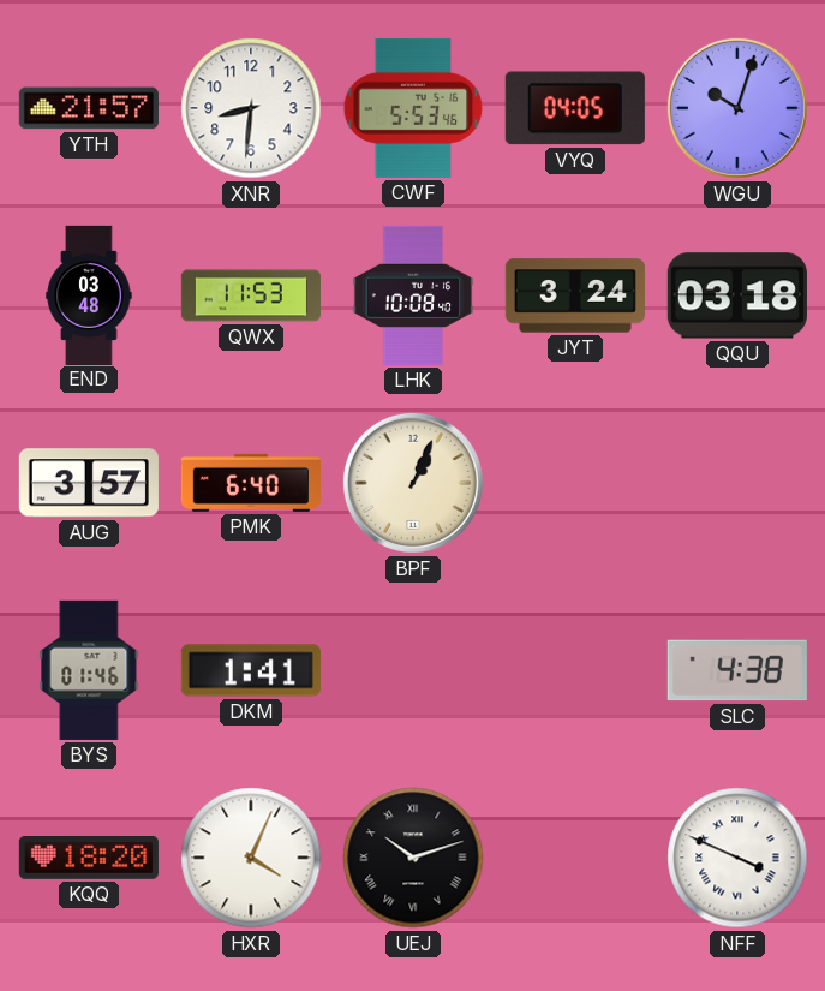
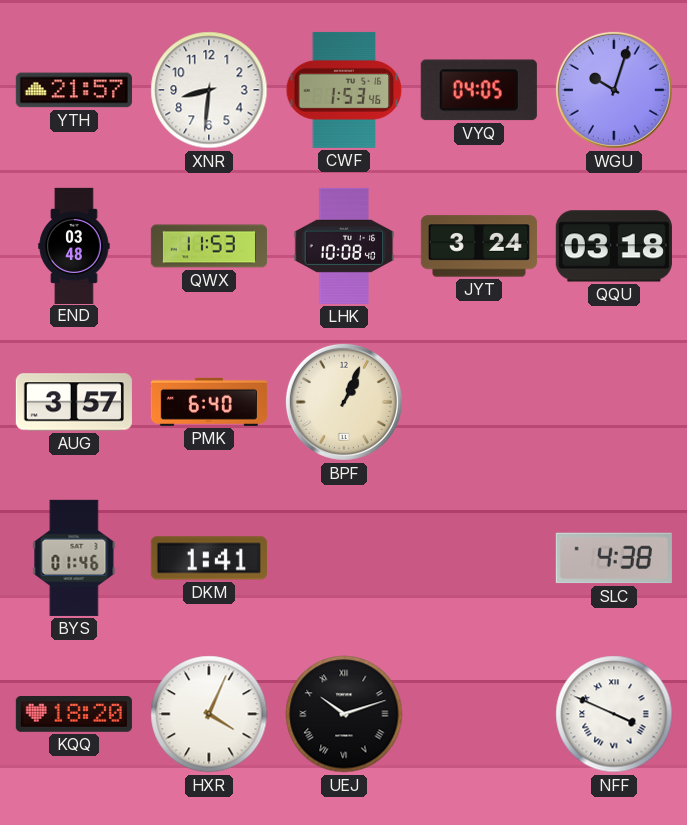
CWF: 5:53 -> 1:53
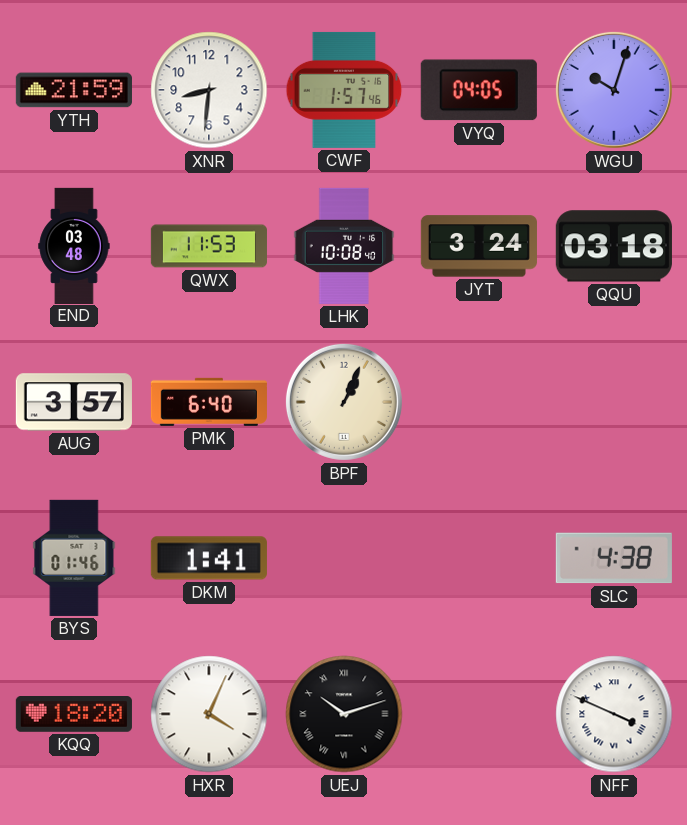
YTH: 21:57 -> 21:59
CWF: 1:53 -> 1:57
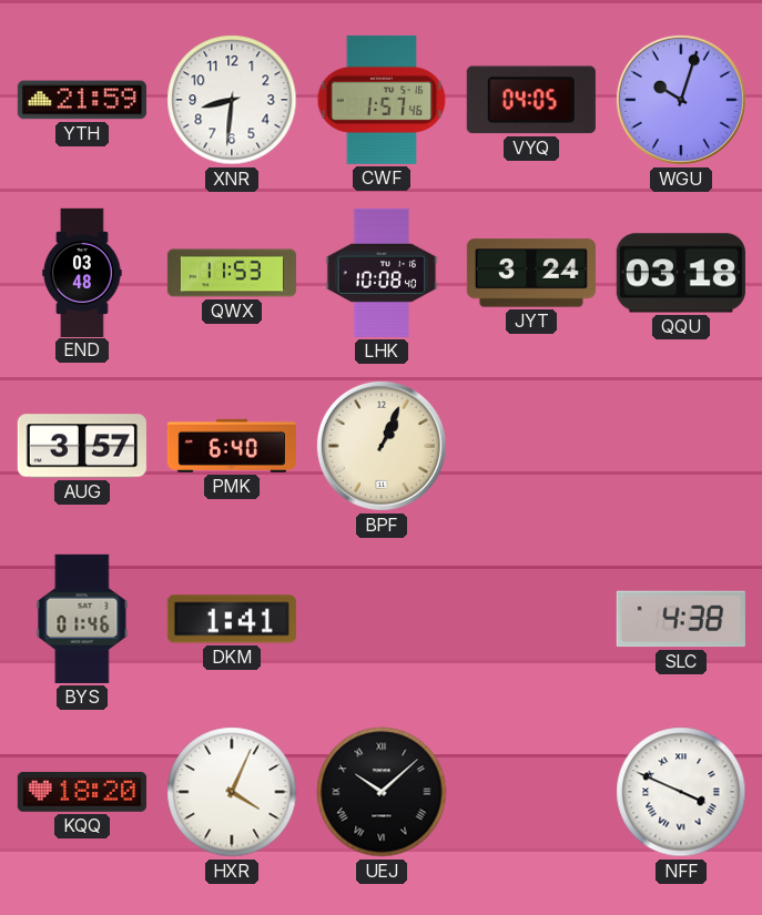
UEJ: 10:12 -> 10:08
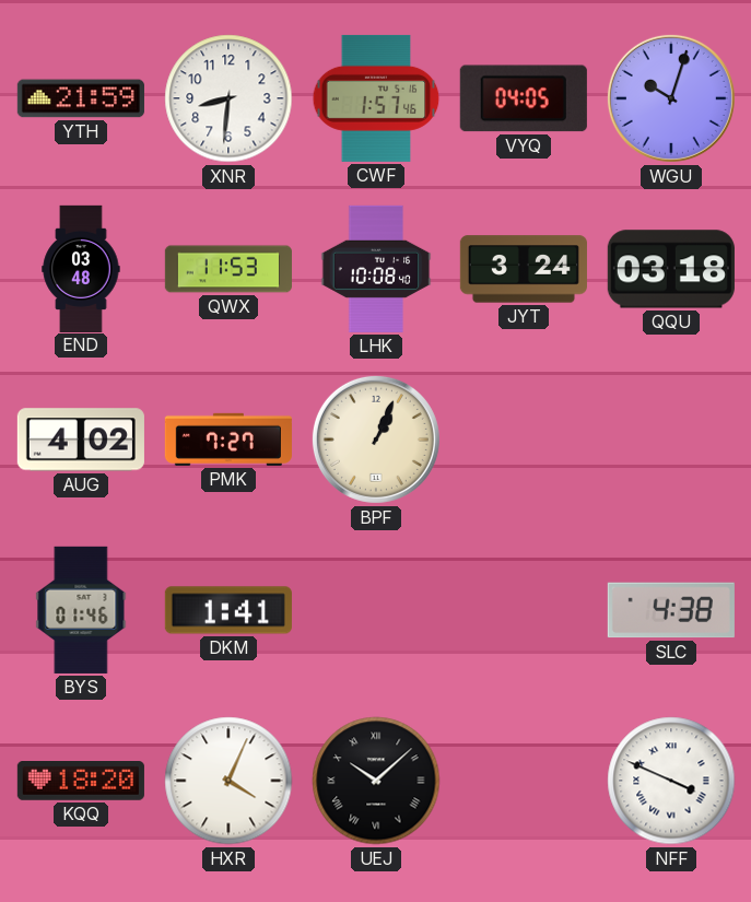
AUG: 3:57 -> 4:02
PMK: 6:40 -> 7:27
